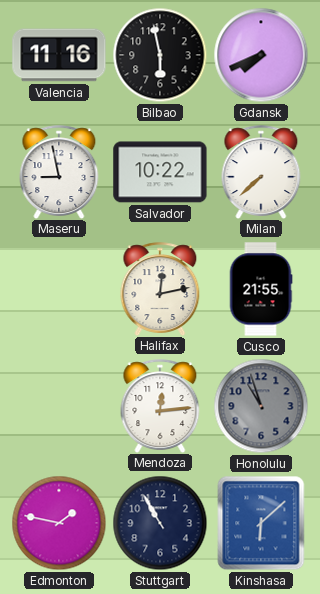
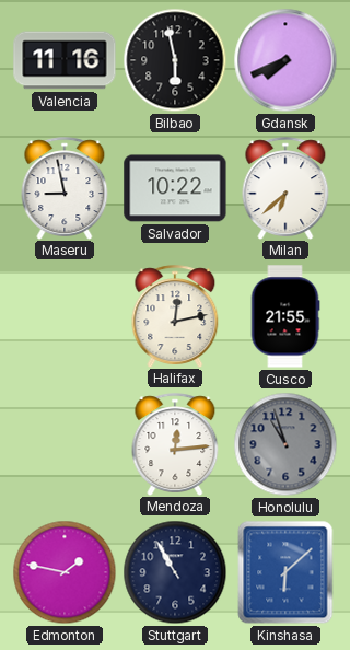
Milan: 7:38 -> 6:38
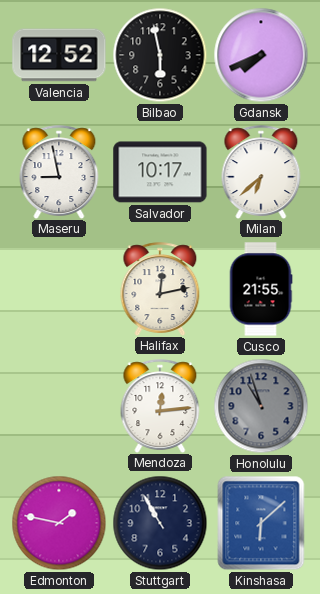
Valencia: 11:16 -> 12:52
Salvador: 10:22 -> 10:17
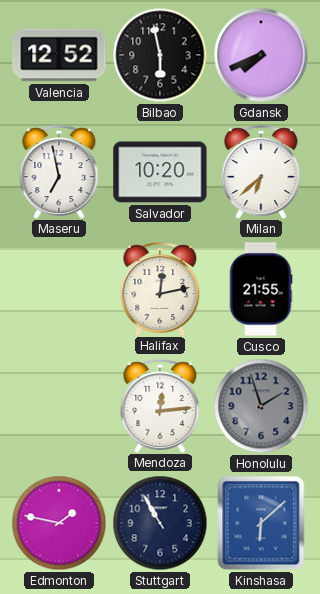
Maseru: 8:58 -> 6:58
Salvador: 10:17 -> 10:20
Honolulu: 10:57 -> 1:57
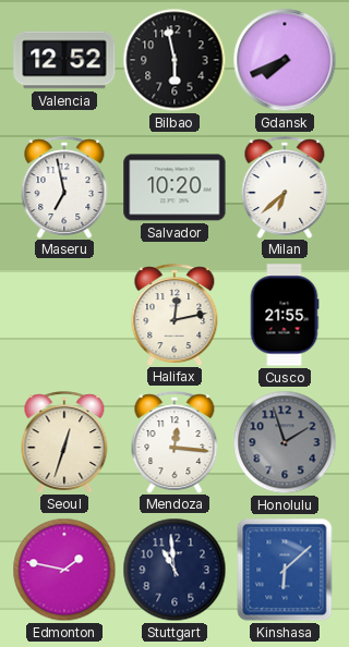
Seoul: none -> 12:33
Mendoza: 12:14 -> 12:16
Stuttgart: 10:55 -> 10:59
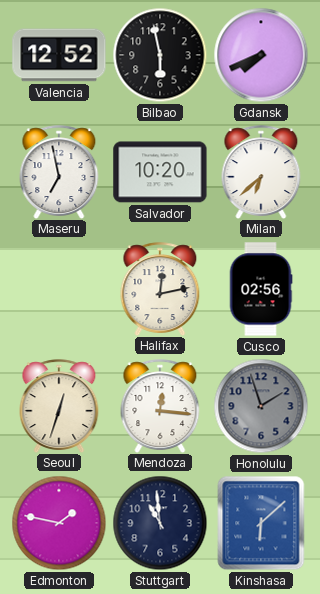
Cusco: 21:55 -> 02:56
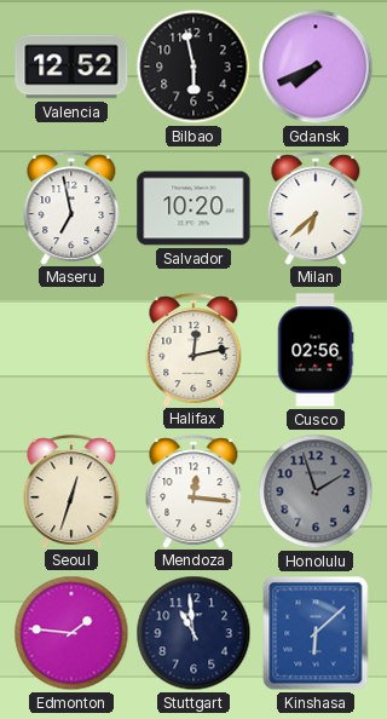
Edmonton: 1:47 -> 1:46
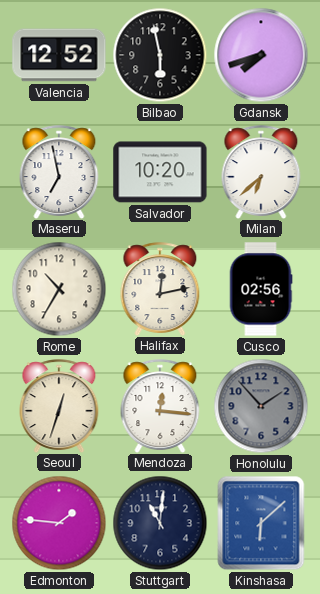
Gdansk: 7:41 -> 7:42
Rome: none -> 10:35
Honolulu: 1:57 -> 1:53
Stuttgart: 10:59 -> 11:01
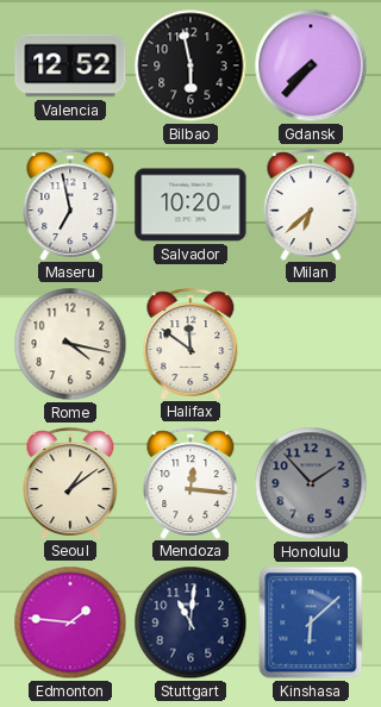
Gdansk: 7:42 -> 7:37
Rome: 10:35 -> 4:17
Halifax: 12:13 -> 11:51
Cusco: 02:56 -> none
Seoul: 12:33 -> 1:09
